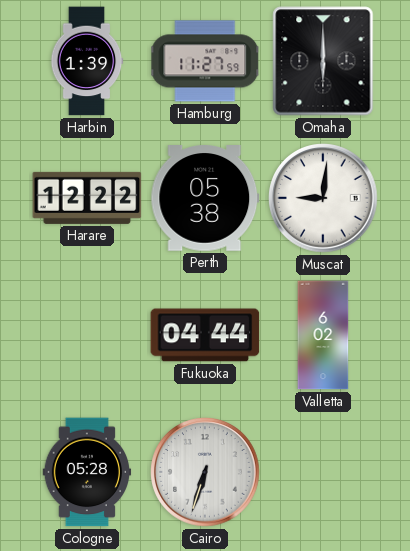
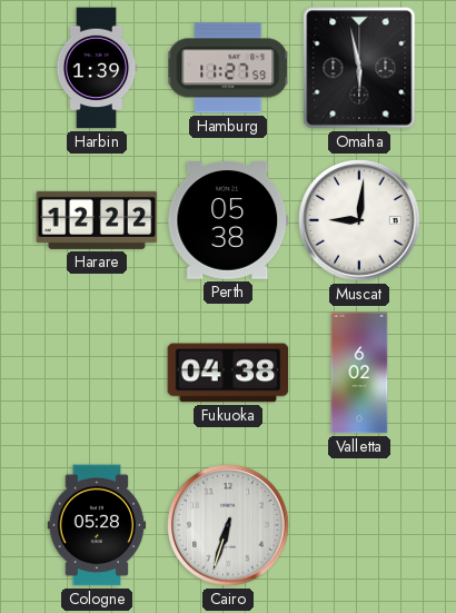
Omaha: 6:00 -> 5:58
Fukuoka: 04:44 -> 04:38
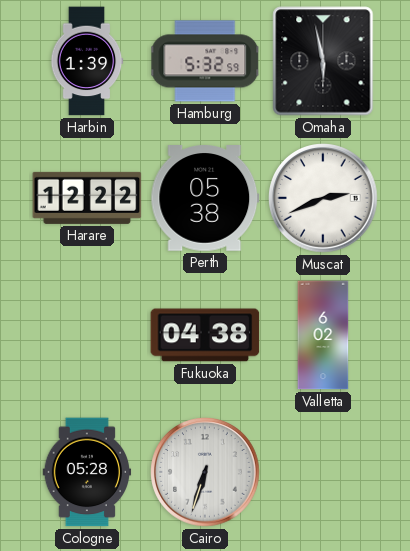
Hamburg: 11:27 -> 5:32
Muscat: 9:01 -> 2:41
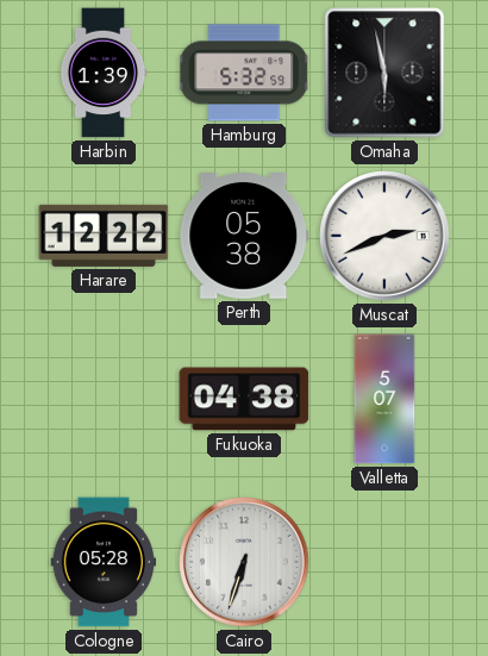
Valletta: 6:02 -> 5:07
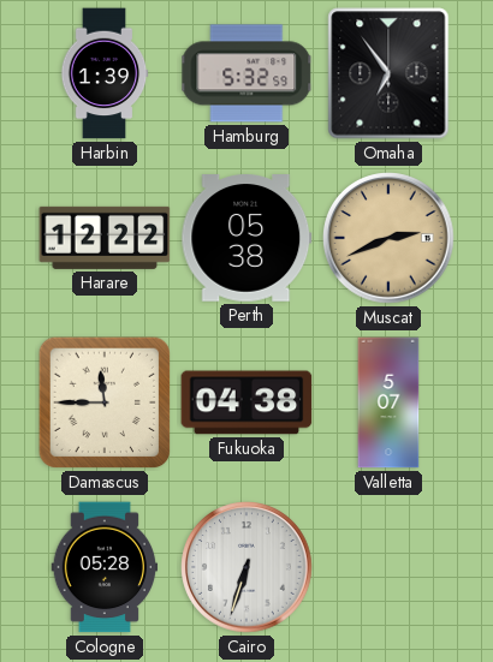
Omaha: 5:58 -> 6:54
Muscat dial: white -> champagne
Damascus: none -> 11:45
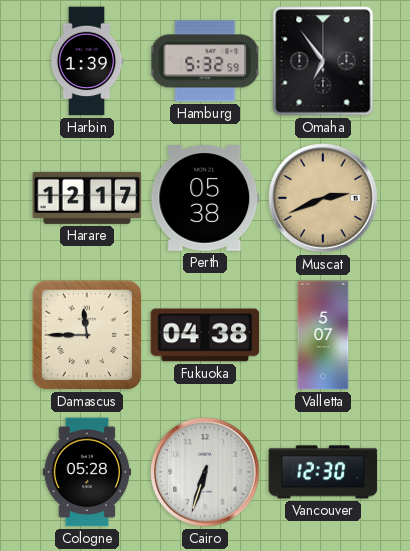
Harare: 12:22 -> 12:17
Vancouver: none -> 12:30
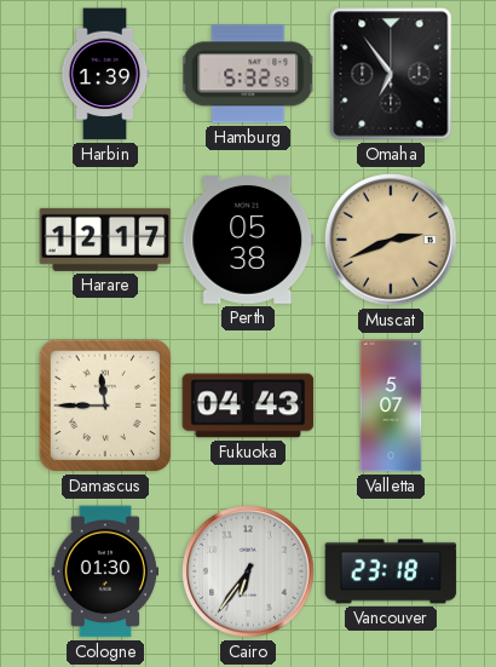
Fukuoka: 04:38 -> 04:43
Cologne: 05:28 -> 01:30
Cairo: 6:33 -> 6:36
Vancouver: 12:30 -> 23:18
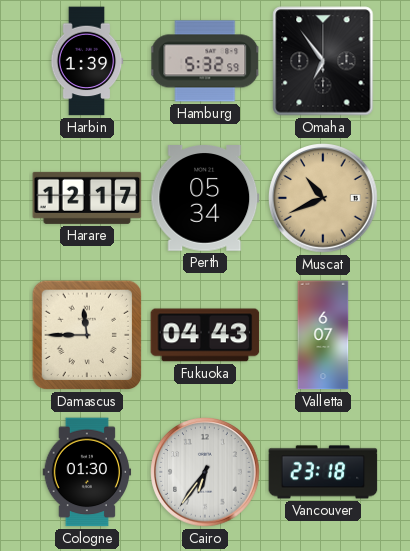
Perth: 05:38 -> 05:34
Muscat: 2:41 -> 10:41
Valletta: 5:07 -> 6:07
